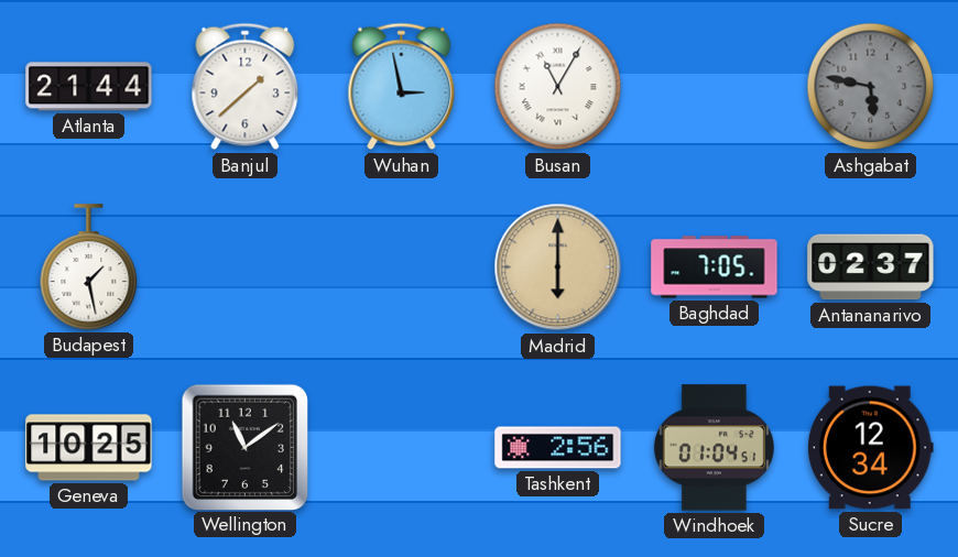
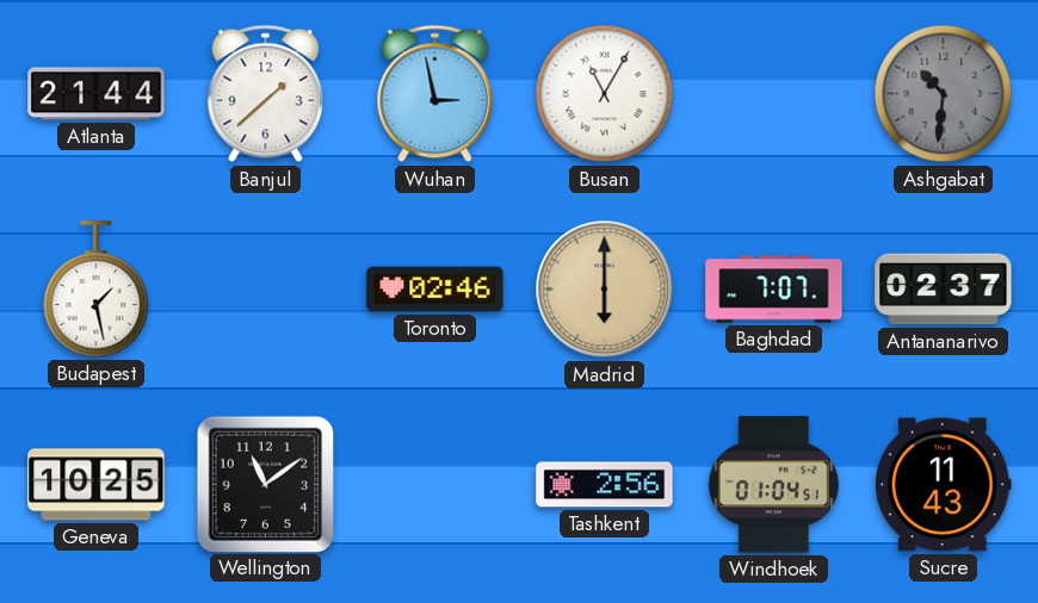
Ashgabat: 5:47 -> 10:31
Toronto: none -> 02:46
Baghdad: 7:05 -> 7:07
Sucre: 12:34 -> 11:43
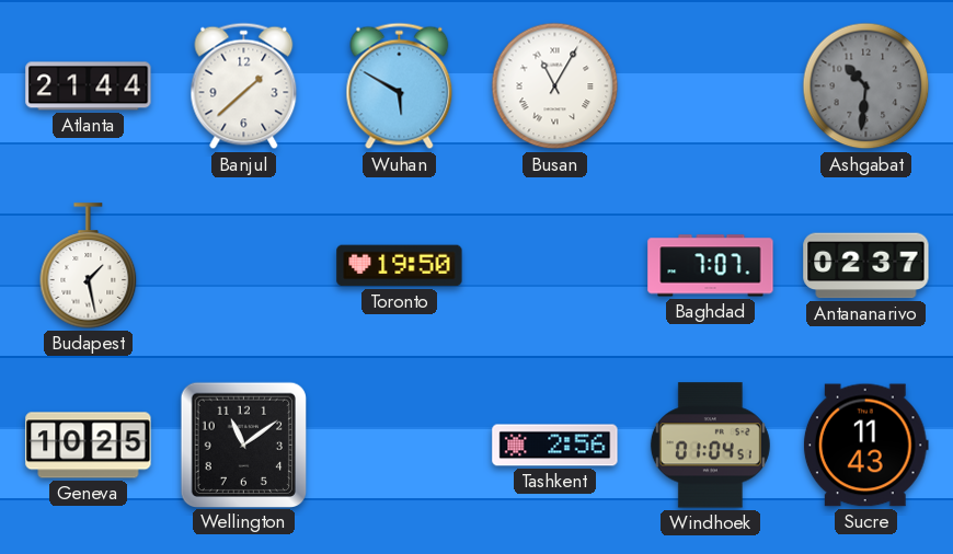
Wuhan: 2:58 -> 5:50
Toronto: 02:46 -> 19:50
Madrid: 6:00 -> none
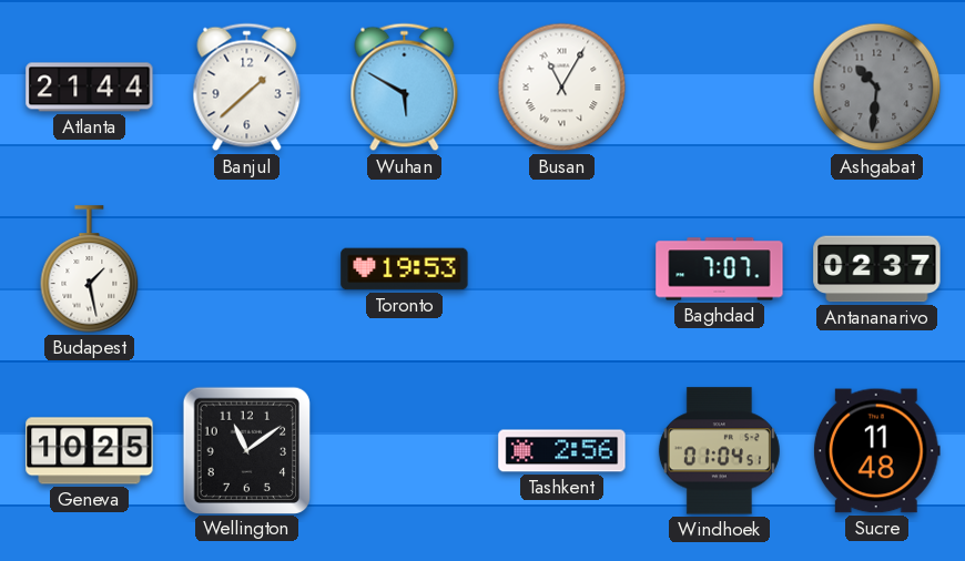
Toronto: 19:50 -> 19:53
Sucre: 11:43 -> 11:48
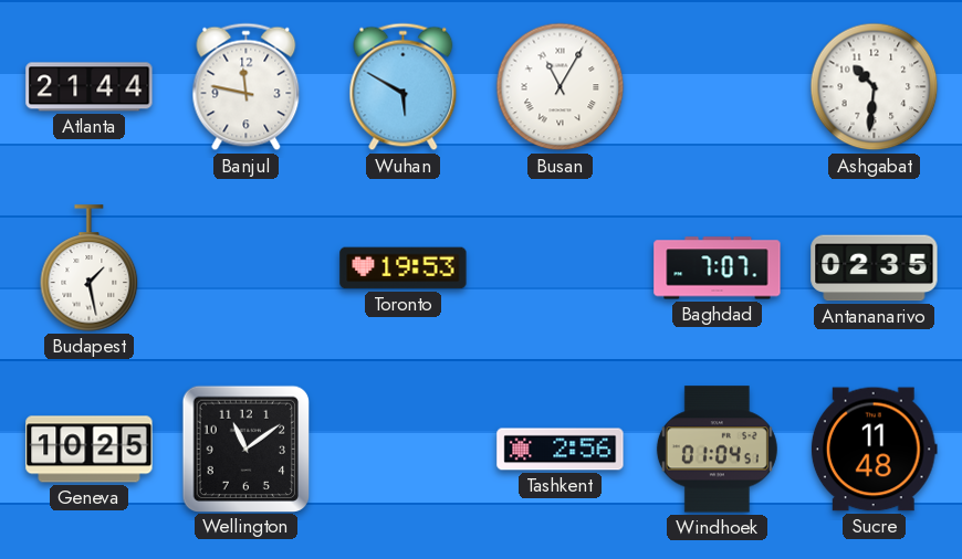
Banjul: 1:38 -> 11:47
Ashgabat dial: grey -> white
Antananarivo: 02:37 -> 02:35
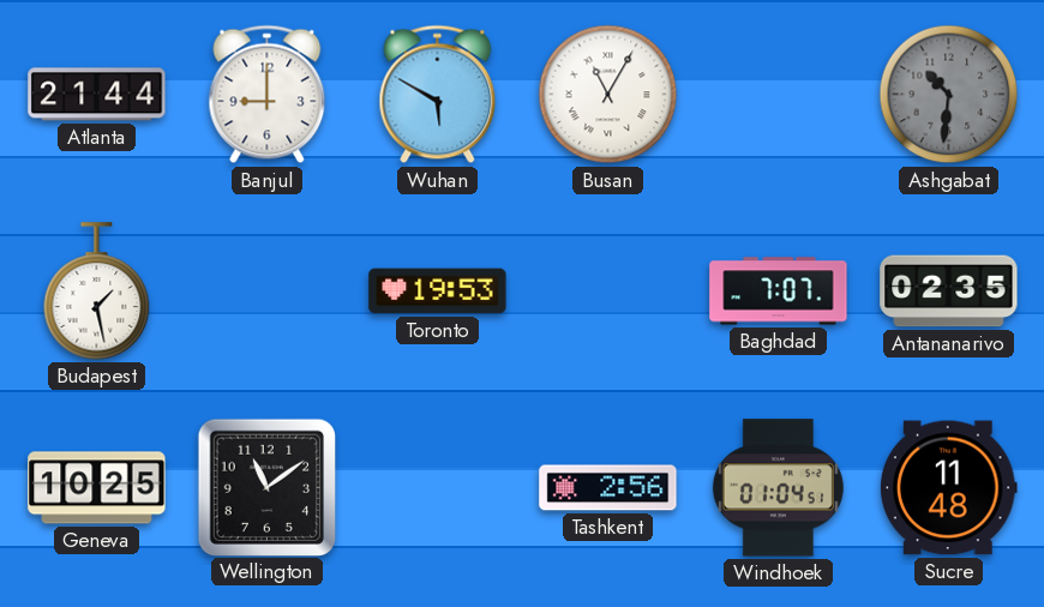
Banjul: 11:47 -> 9:00
Ashgabat dial: white -> grey
